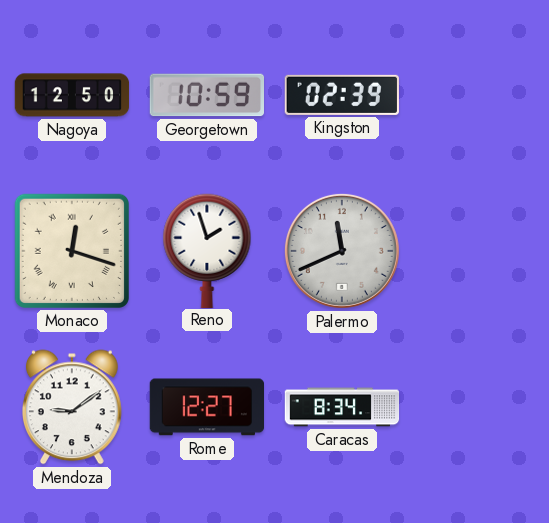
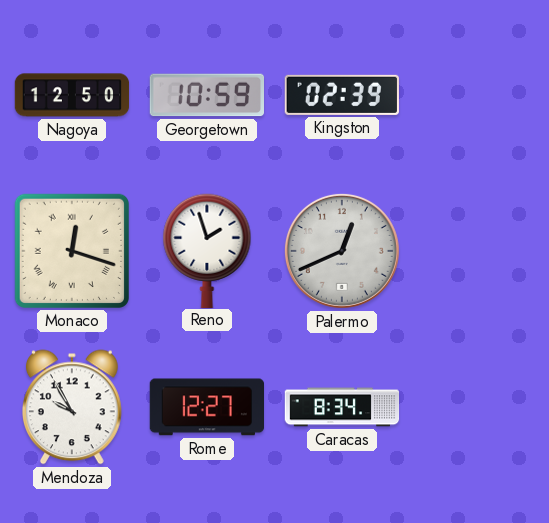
Palermo: 11:41 -> 12:41
Mendoza: 9:09 -> 9:55
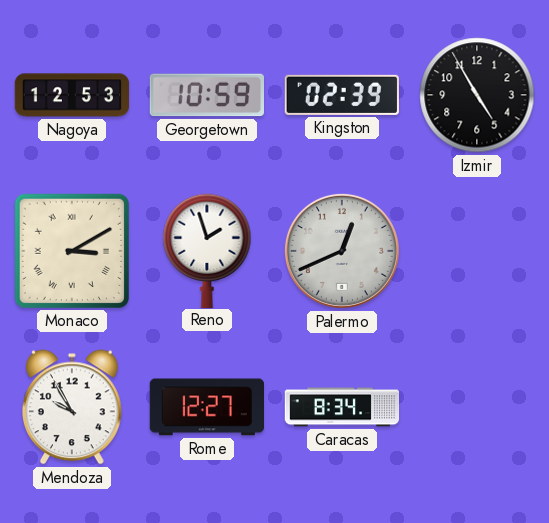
Nagoya: 12:50 -> 12:53
Izmir: none -> 4:55
Monaco: 12:18 -> 3:10
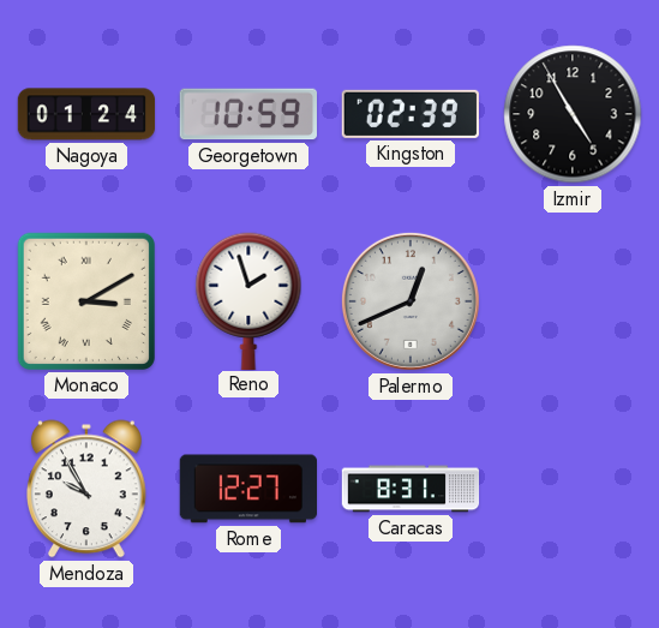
Nagoya: 12:53 -> 01:24
Caracas: 8:34 -> 8:31
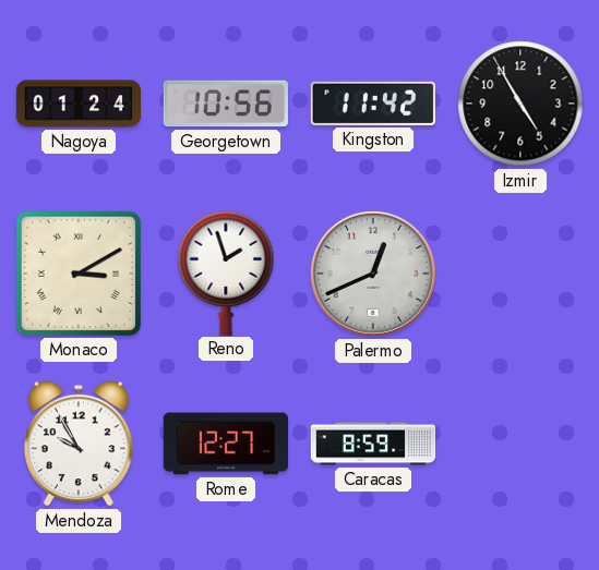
Georgetown: 10:59 -> 10:56
Kingston: 02:39 -> 11:42
Caracas: 8:31 -> 8:59
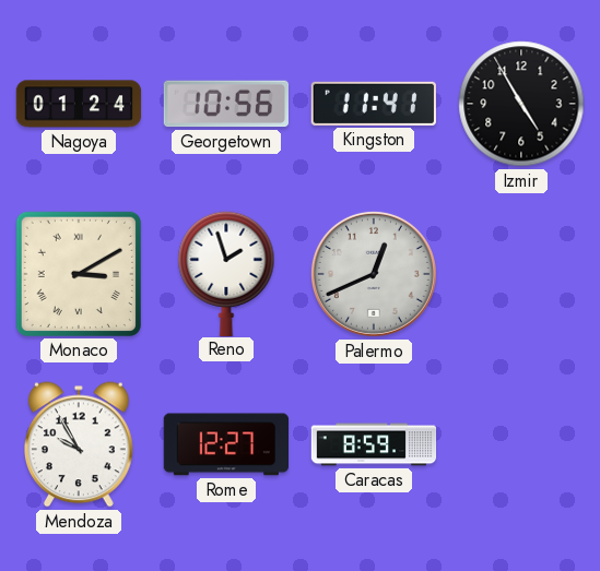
Kingston: 11:42 -> 11:41
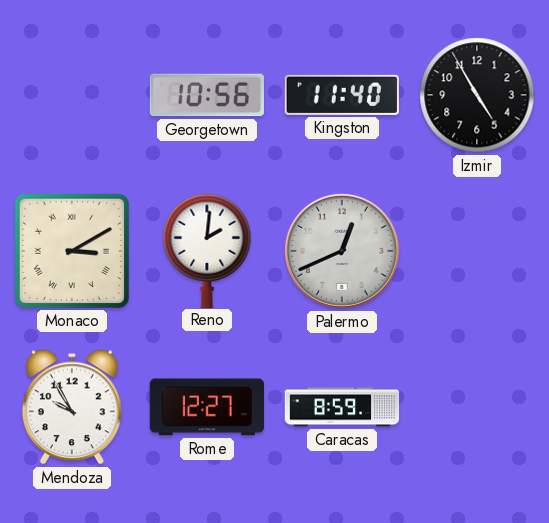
Nagoya: 01:24 -> none
Kingston: 11:41 -> 11:40
Reno: 1:57 -> 2:01
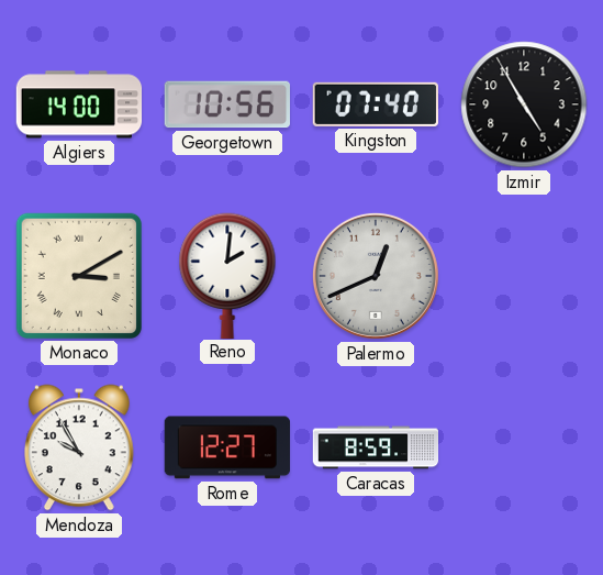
Algiers: none -> 14:00
Kingston: 11:40 -> 07:40
